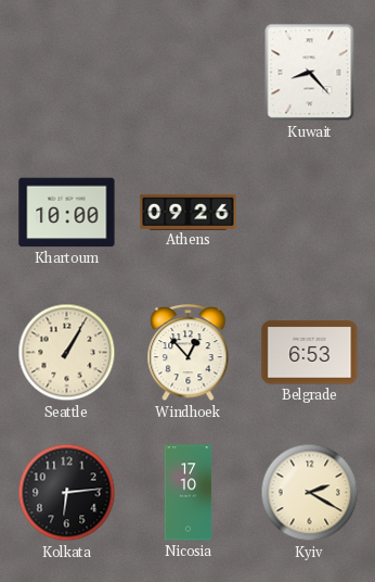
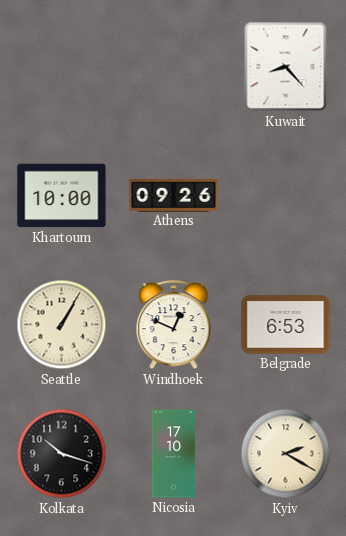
Windhoek: 12:53 -> 12:49
Kolkata: 6:14 -> 10:18
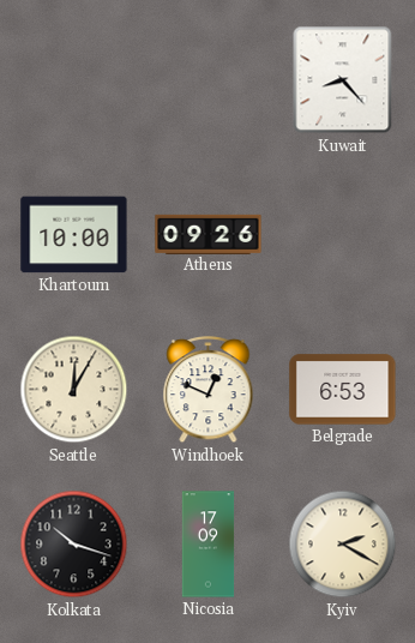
Seattle: 1:05 -> 12:05
Nicosia: 17:10 -> 17:09
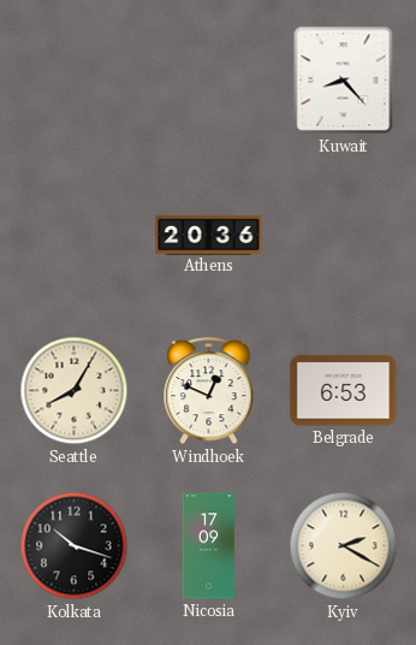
Khartoum: 10:00 -> none
Athens: 09:26 -> 20:36
Seattle: 12:05 -> 8:05
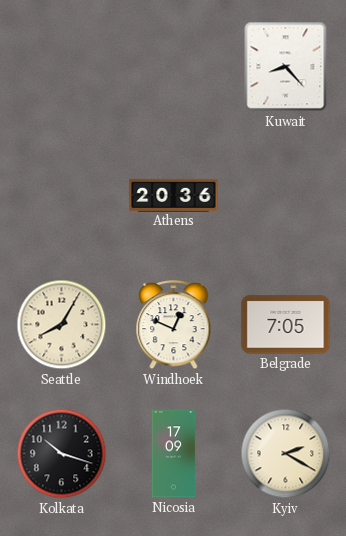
Belgrade: 6:53 -> 7:05
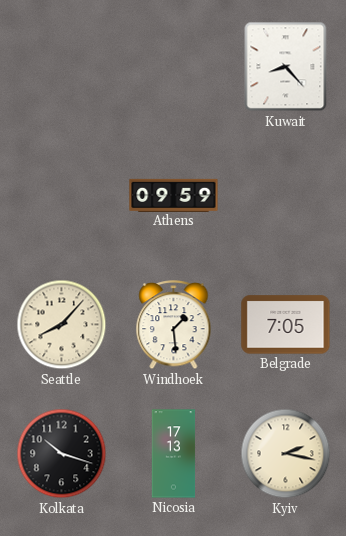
Athens: 20:36 -> 09:59
Seattle: 8:05 -> 8:07
Windhoek: 12:49 -> 1:29
Nicosia: 17:09 -> 17:13
Kyiv: 2:20 -> 2:17
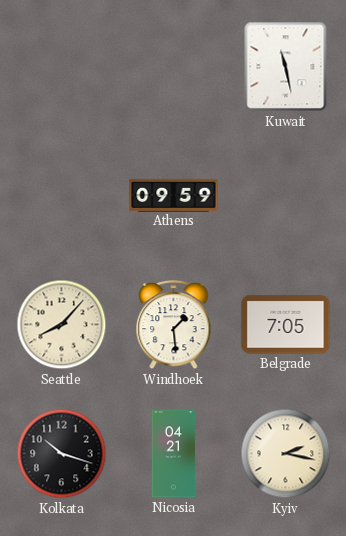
Kuwait: 8:23 -> 11:28
Nicosia: 17:13 -> 04:21
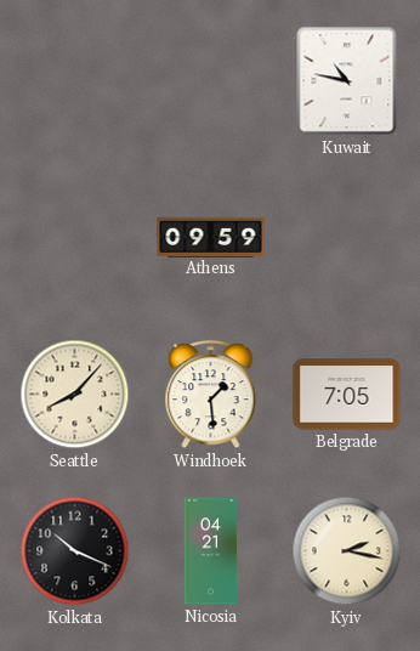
Kuwait: 11:28 -> 10:47
Kolkata: 10:18 -> 10:19
